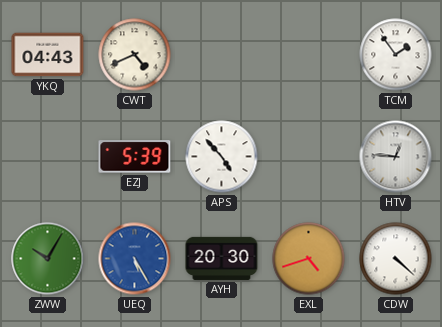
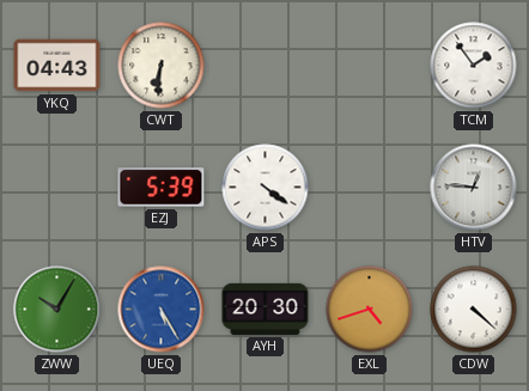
CWT: 4:41 -> 6:31
APS: 4:53 -> 4:21
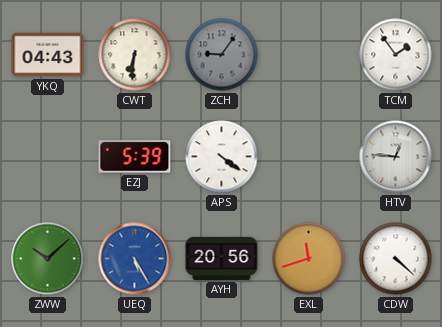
ZCH: none -> 9:06
ZWW: 10:05 -> 10:08
AYH: 20:30 -> 20:56
EXL: 4:42 -> 11:42
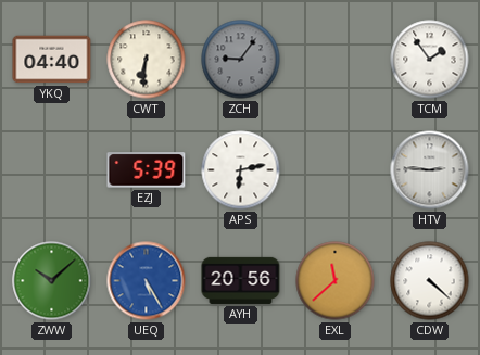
YKQ: 04:43 -> 04:40
APS: 4:21 -> 6:13
HTV: 12:46 -> 2:46
EXL: 11:42 -> 11:38
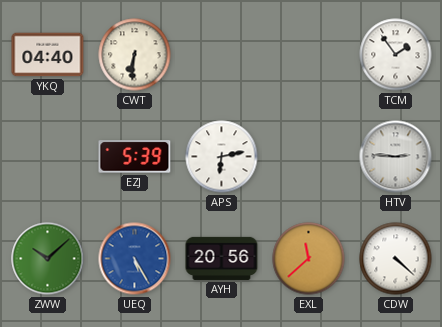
ZCH: 9:06 -> none
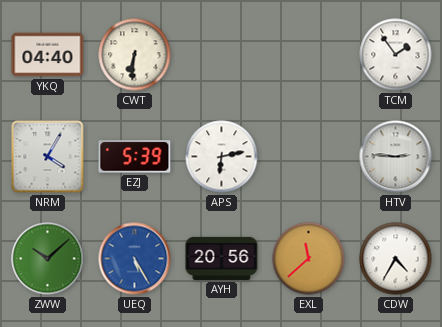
NRM: none -> 4:05
CDW: 4:22 -> 4:35
